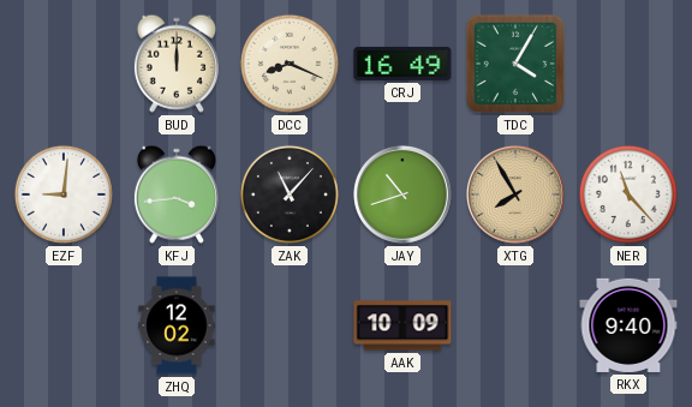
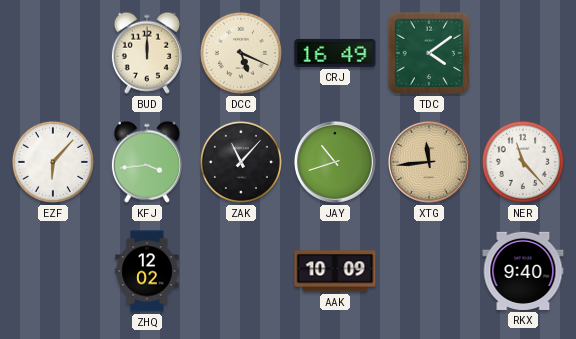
DCC: 8:19 -> 5:19
TDC: 4:05 -> 4:09
EZF: 9:01 -> 6:07
XTG: 7:55 -> 11:44
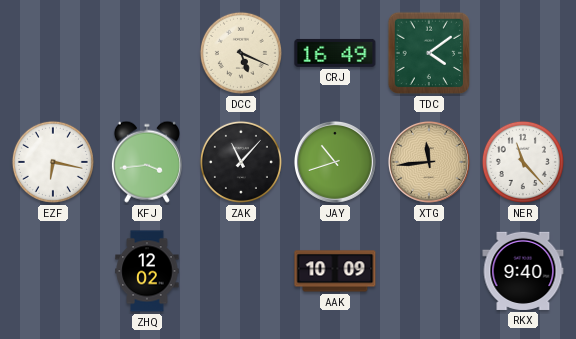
BUD: 12:00 -> none
EZF: 6:07 -> 6:17
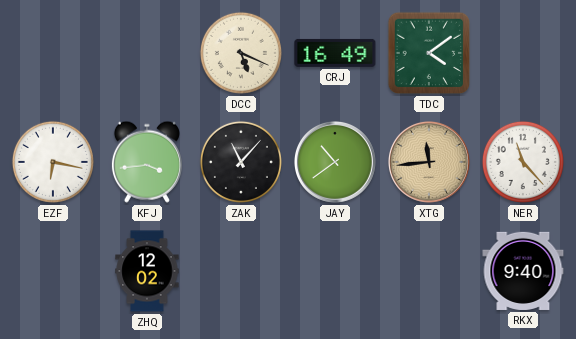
JAY: 10:42 -> 10:39
AAK: 10:09 -> none
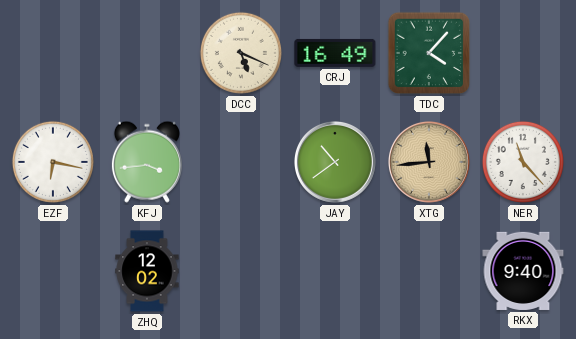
TDC: 4:09 -> 4:07
ZAK: 11:07 -> none
